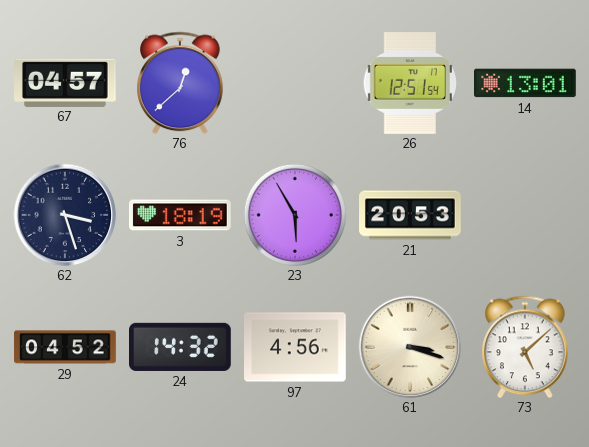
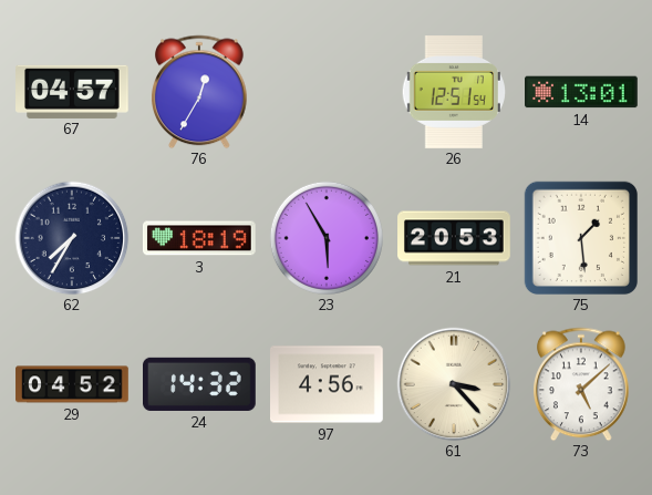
76: 12:38 -> 12:35
62: 3:27 -> 7:35
75: none -> 1:29
61: 3:18 -> 3:23
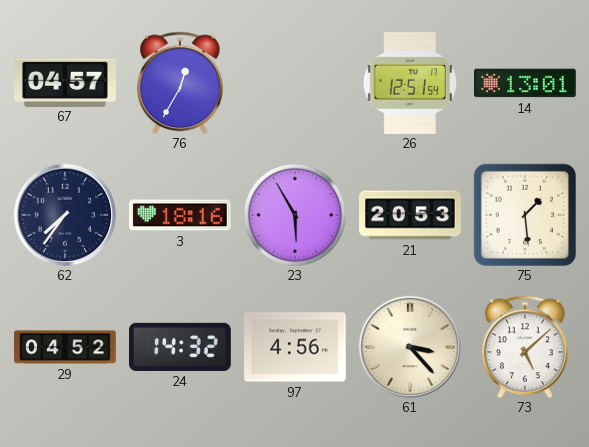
62: 7:35 -> 7:36
3: 18:19 -> 18:16
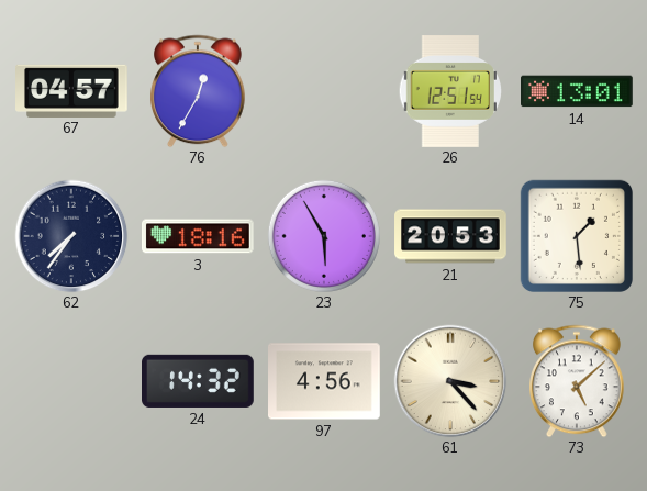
29: 04:52 -> none
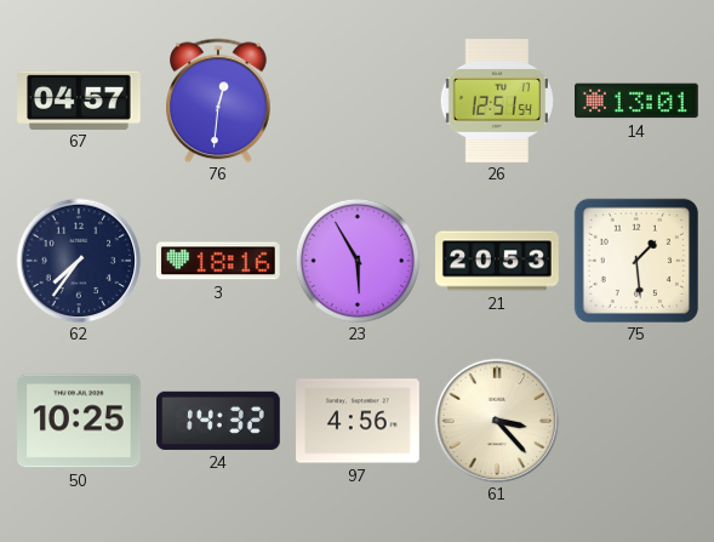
76: 12:35 -> 12:31
50: none -> 10:25
73: 5:08 -> none
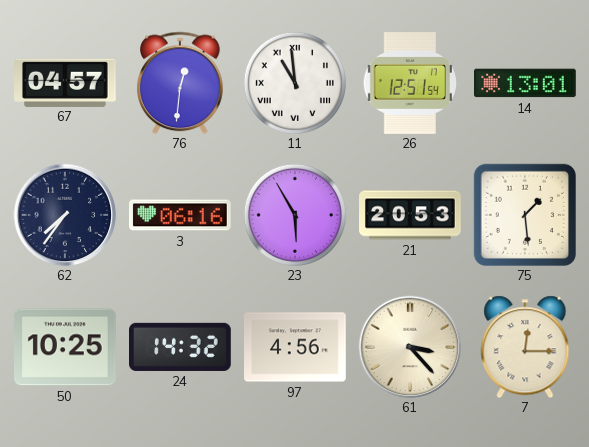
11: none -> 10:59
3: 18:16 -> 06:16
7: none -> 12:15
